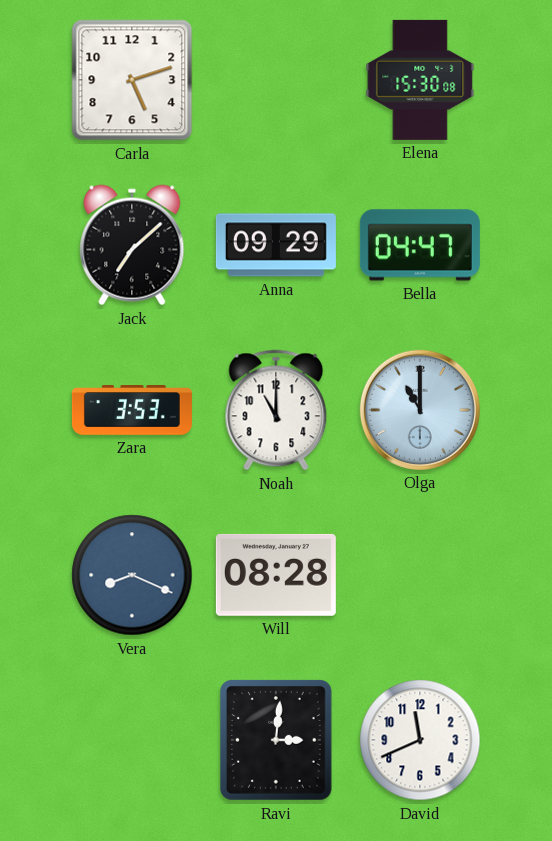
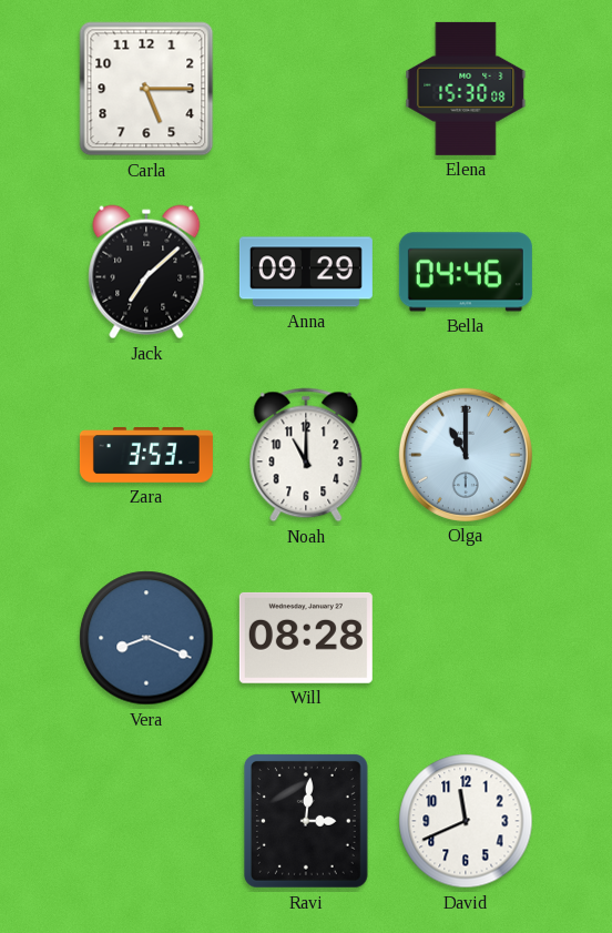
Carla: 5:12 -> 5:15
Bella: 04:47 -> 04:46
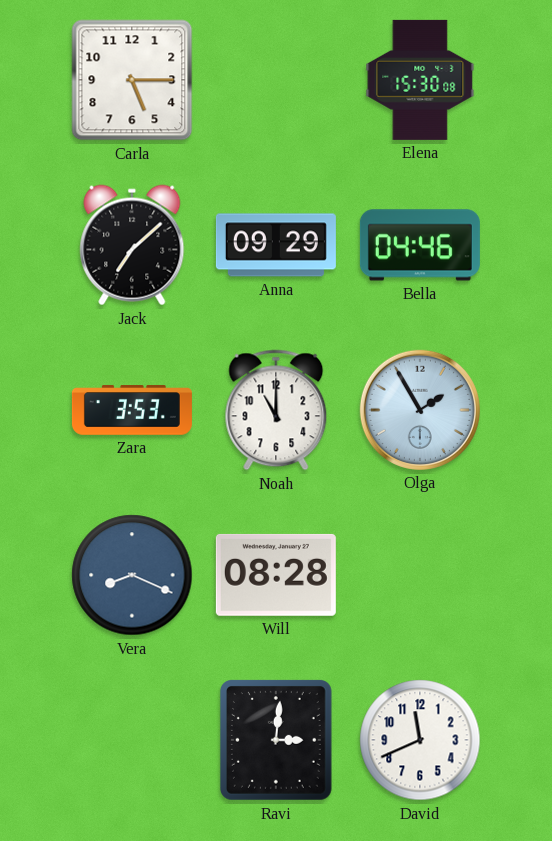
Olga: 11:00 -> 1:55
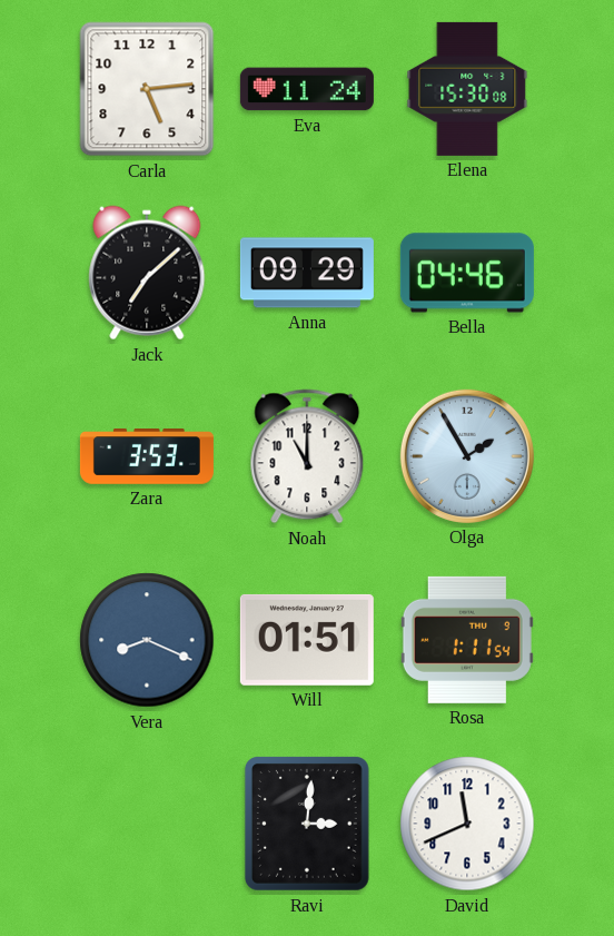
Carla: 5:15 -> 5:14
Eva: none -> 11:24
Will: 08:28 -> 01:51
Rosa: none -> 1:11
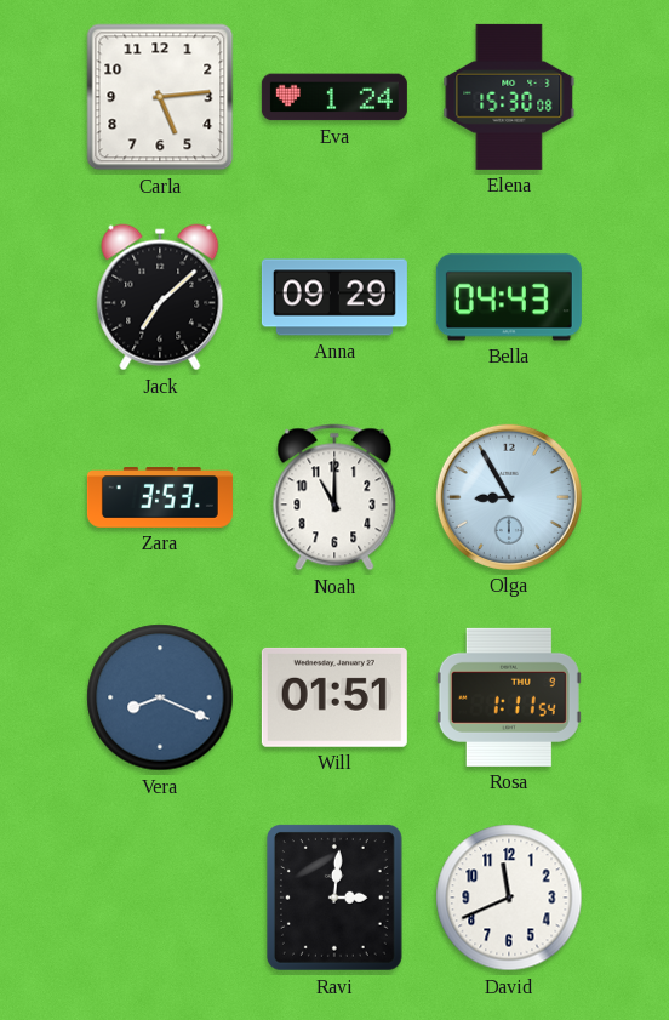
Eva: 11:24 -> 1:24
Bella: 04:46 -> 04:43
Olga: 1:55 -> 8:55
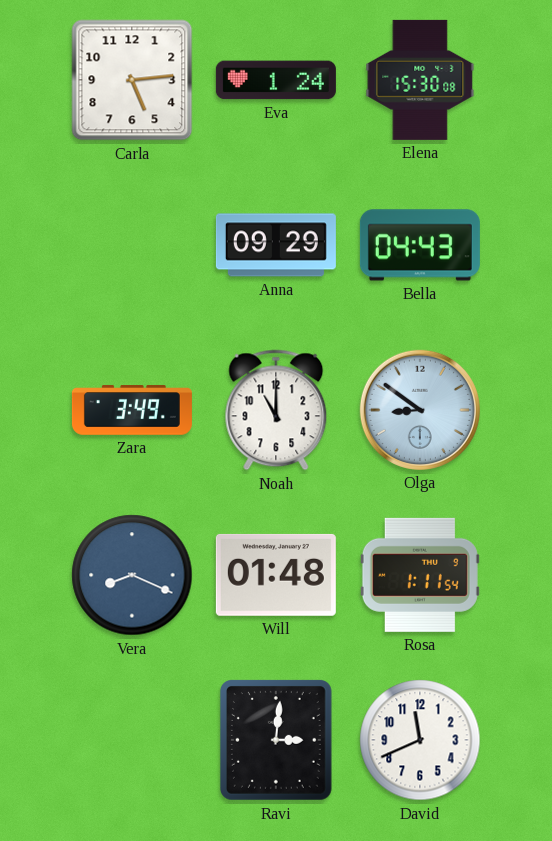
Jack: 7:08 -> none
Zara: 3:53 -> 3:49
Olga: 8:55 -> 8:51
Will: 01:51 -> 01:48
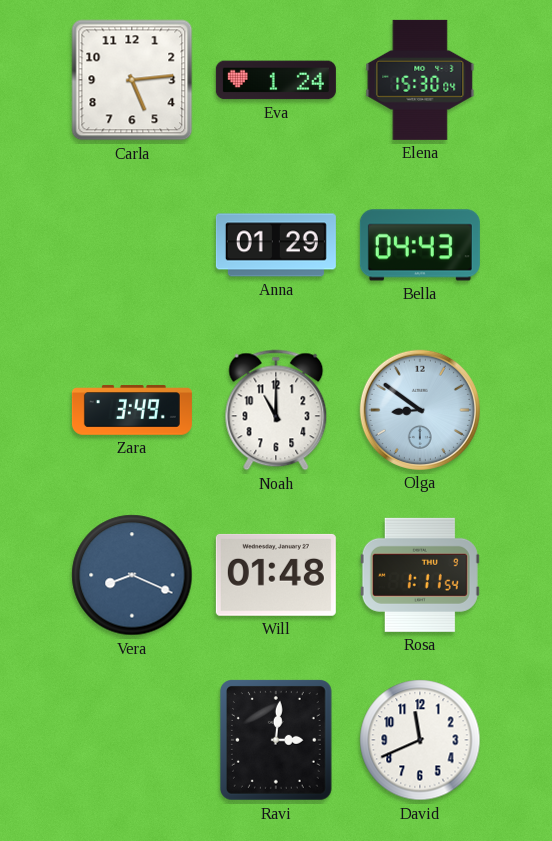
Elena: 15:30:08 -> 15:30:04
Anna: 09:29 -> 01:29
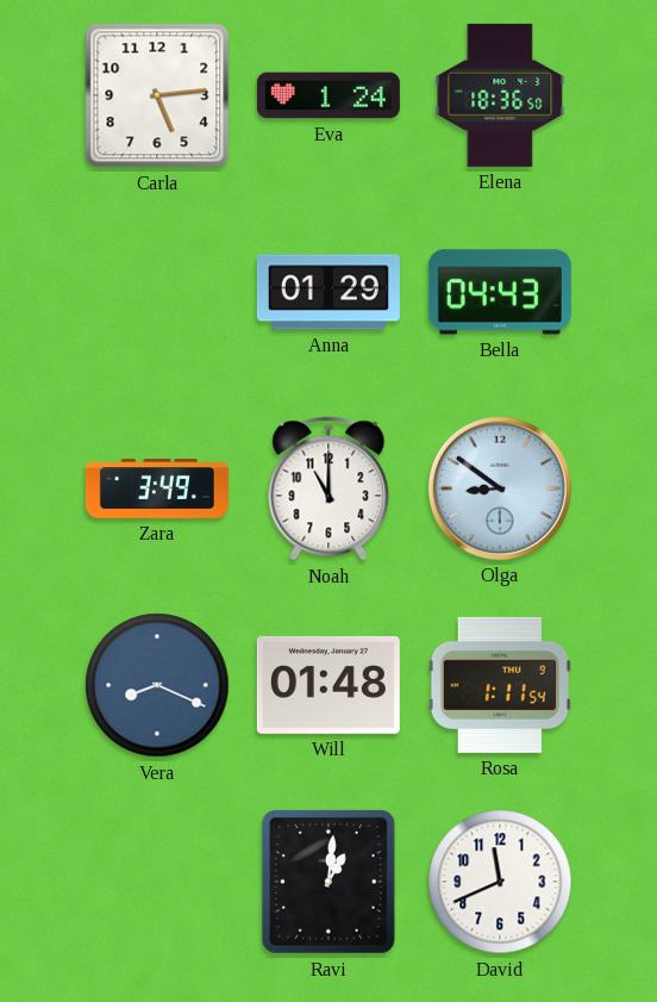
Elena: 15:30 -> 18:36
Ravi: 3:01 -> 1:01
